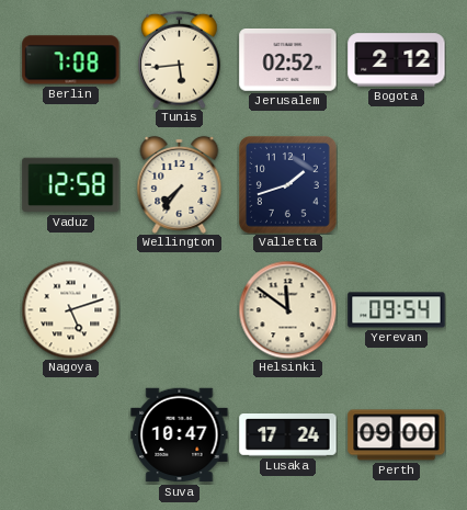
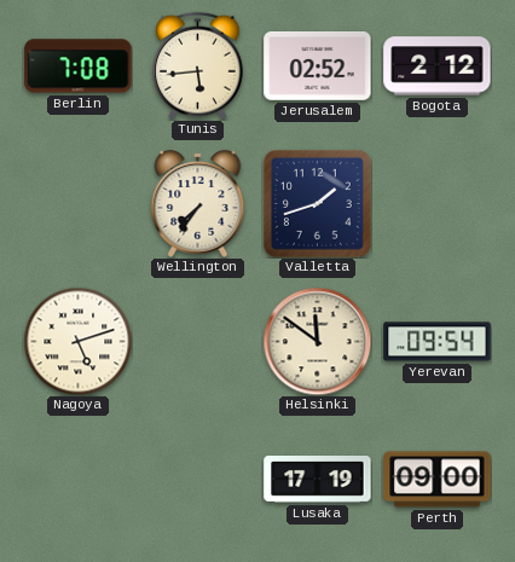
Vaduz: 12:58 -> none
Suva: 10:47 -> none
Lusaka: 17:24 -> 17:19
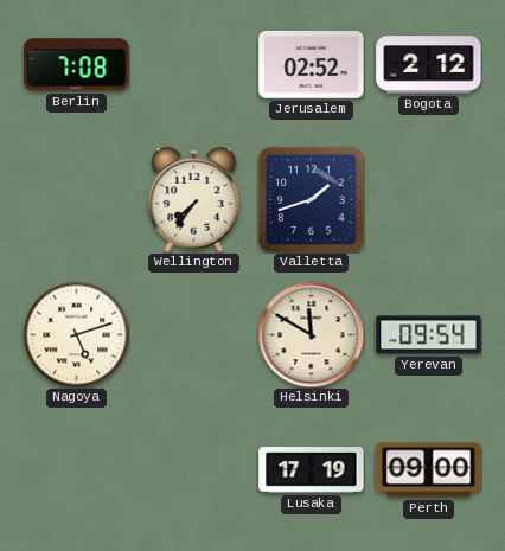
Tunis: 5:44 -> none
Helsinki: 11:51 -> 11:50
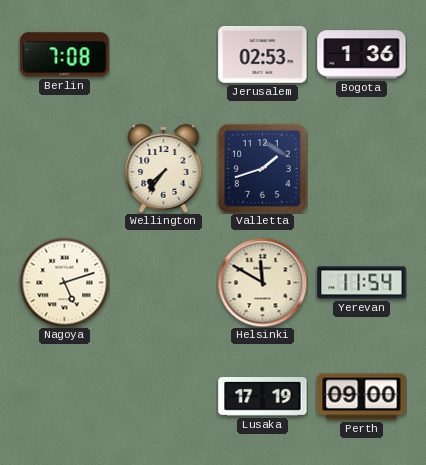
Jerusalem: 02:52 -> 02:53
Bogota: 2:12 -> 1:36
Yerevan: 09:54 -> 11:54
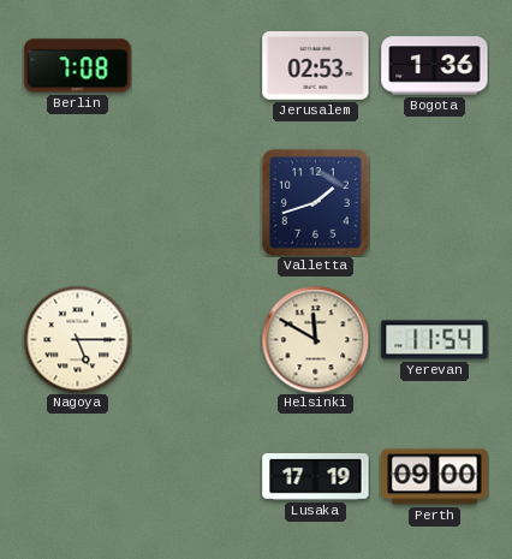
Wellington: 7:36 -> none
Nagoya: 5:12 -> 5:15
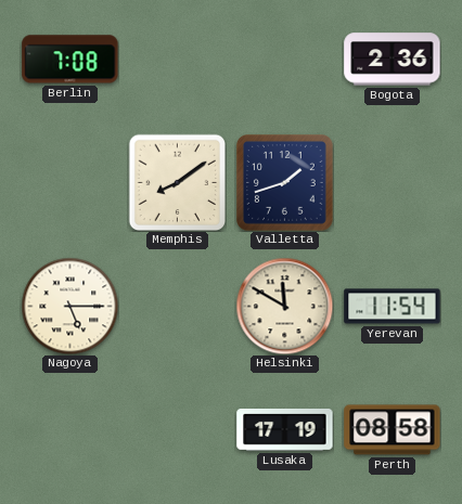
Jerusalem: 02:53 -> none
Bogota: 1:36 -> 2:36
Memphis: none -> 8:09
Perth: 09:00 -> 08:58
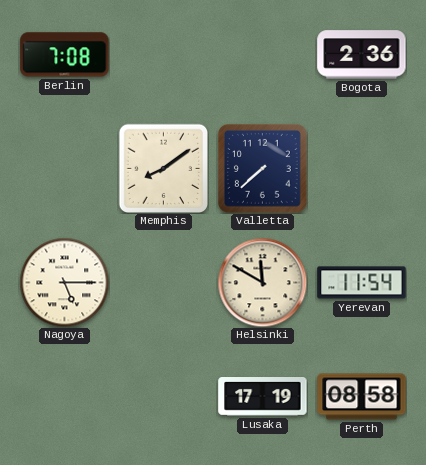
Valletta: 1:42 -> 7:38
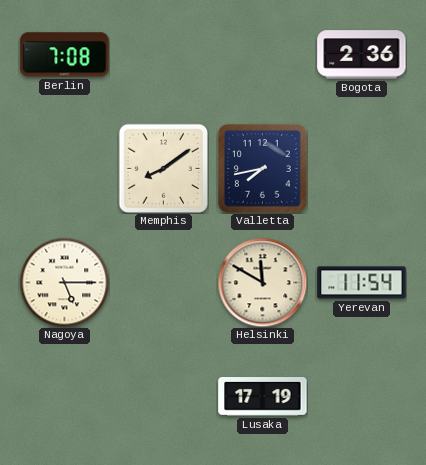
Valletta: 7:38 -> 7:43
Perth: 08:58 -> none
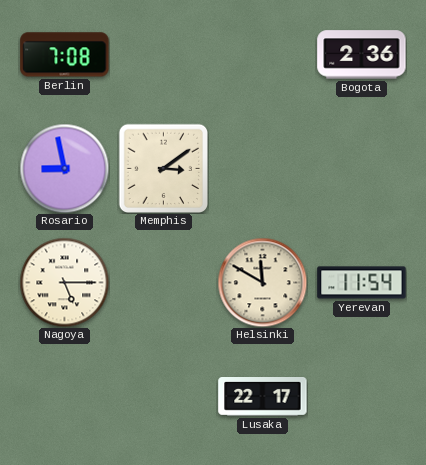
Rosario: none -> 8:58
Memphis: 8:09 -> 3:09
Valletta: 7:43 -> none
Lusaka: 17:19 -> 22:17
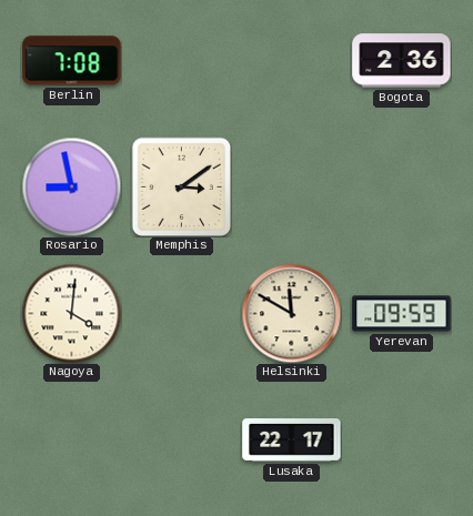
Nagoya: 5:15 -> 4:01
Yerevan: 11:54 -> 09:59
